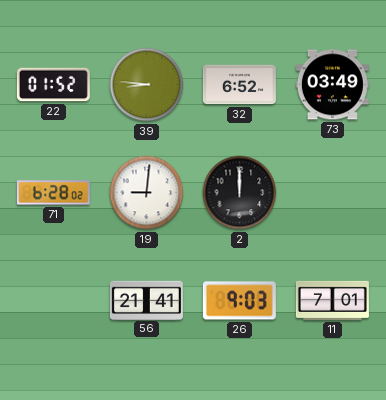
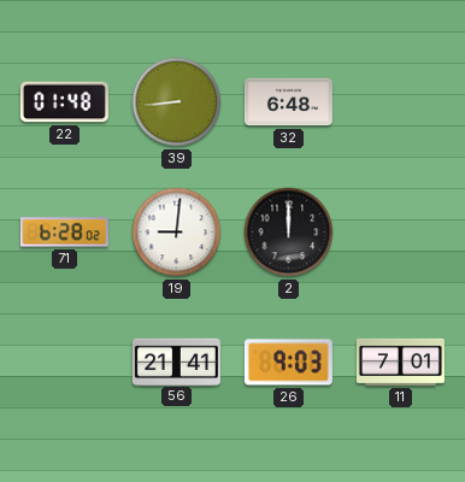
22: 01:52 -> 01:48
39: 8:46 -> 8:44
32: 6:52 -> 6:48
73: 03:49 -> none
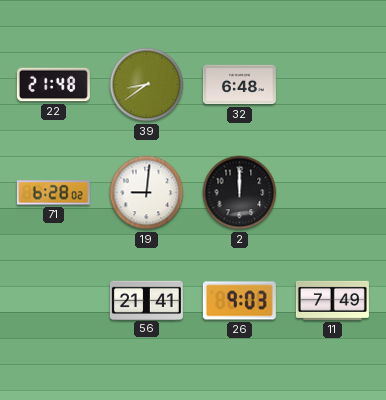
22: 01:48 -> 21:48
39: 8:44 -> 8:39
11: 7:01 -> 7:49
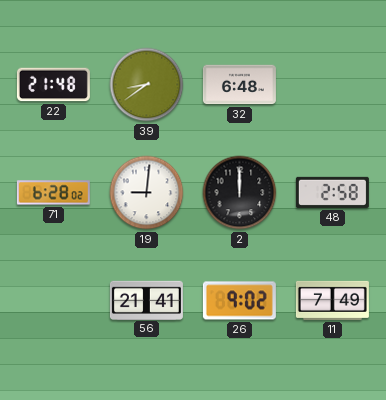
48: none -> 2:58
26: 9:03 -> 9:02
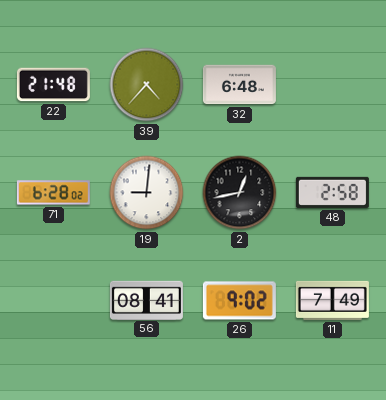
39: 8:39 -> 4:37
2: 12:00 -> 12:43
56: 21:41 -> 08:41
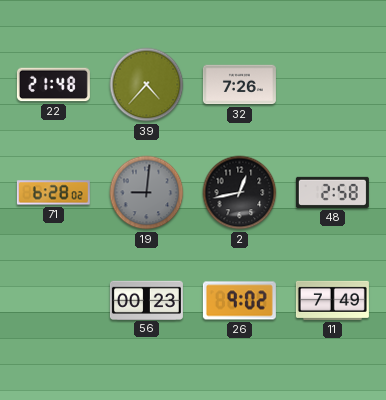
32: 6:48 -> 7:26
19 dial: white -> grey
56: 08:41 -> 00:23
